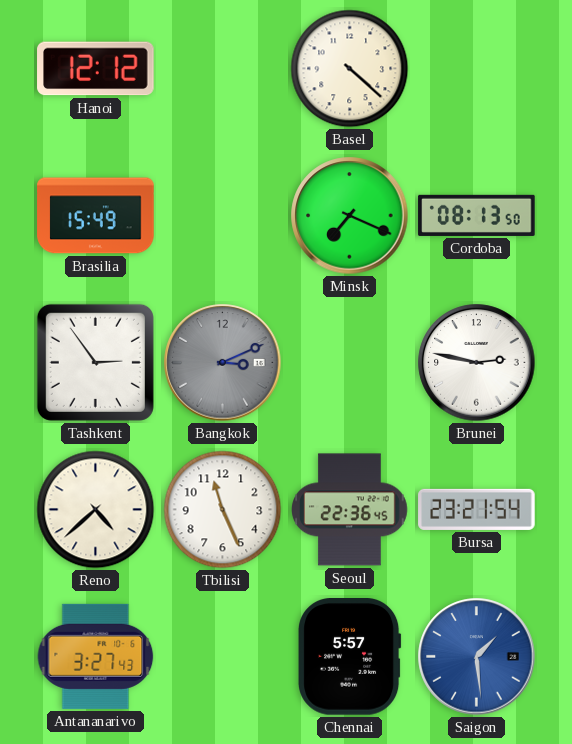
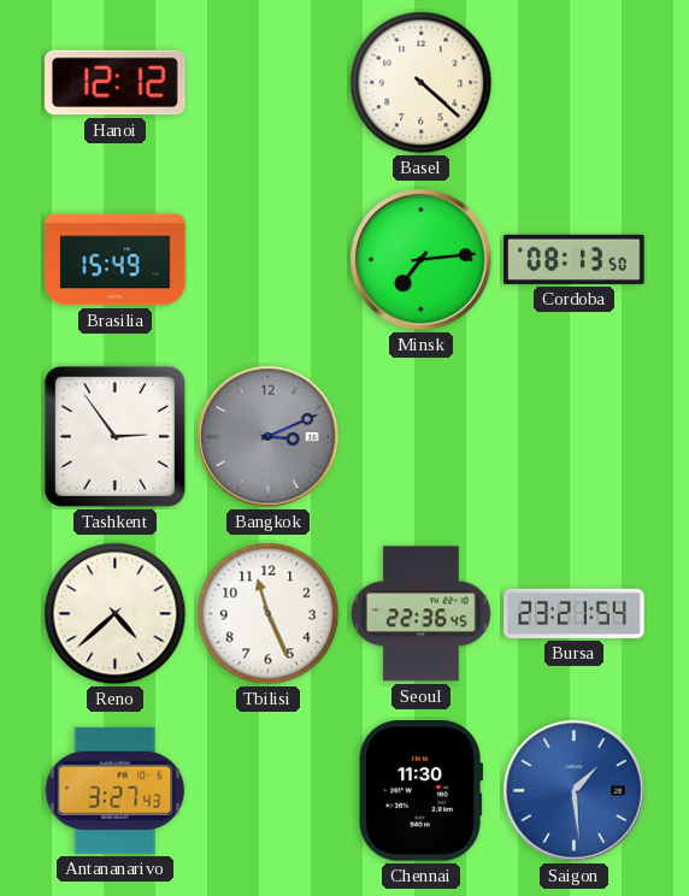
Minsk: 7:19 -> 7:14
Brunei: 2:47 -> none
Chennai: 5:57 -> 11:30
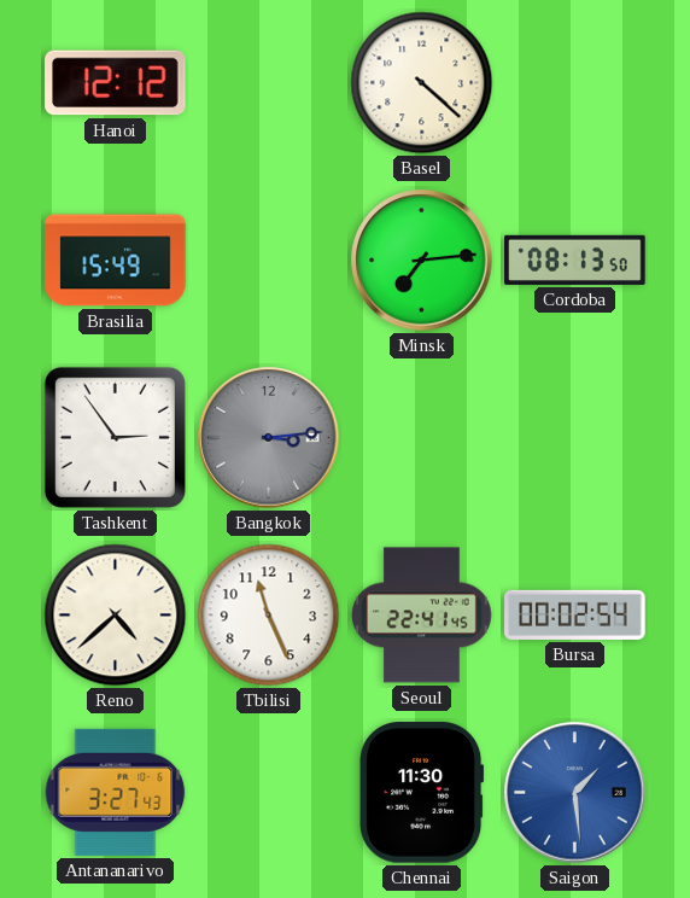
Bangkok: 3:11 -> 3:14
Seoul: 22:36 -> 22:41
Bursa: 23:21 -> 00:02
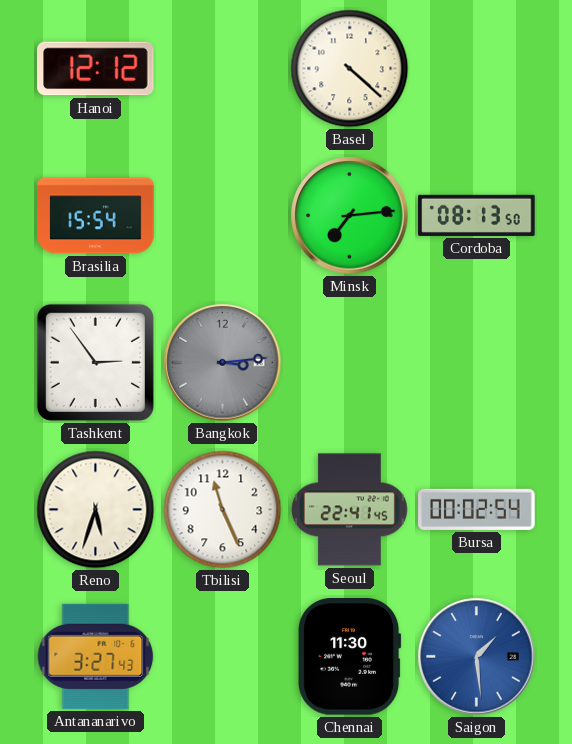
Brasilia: 15:49 -> 15:54
Reno: 4:38 -> 5:33
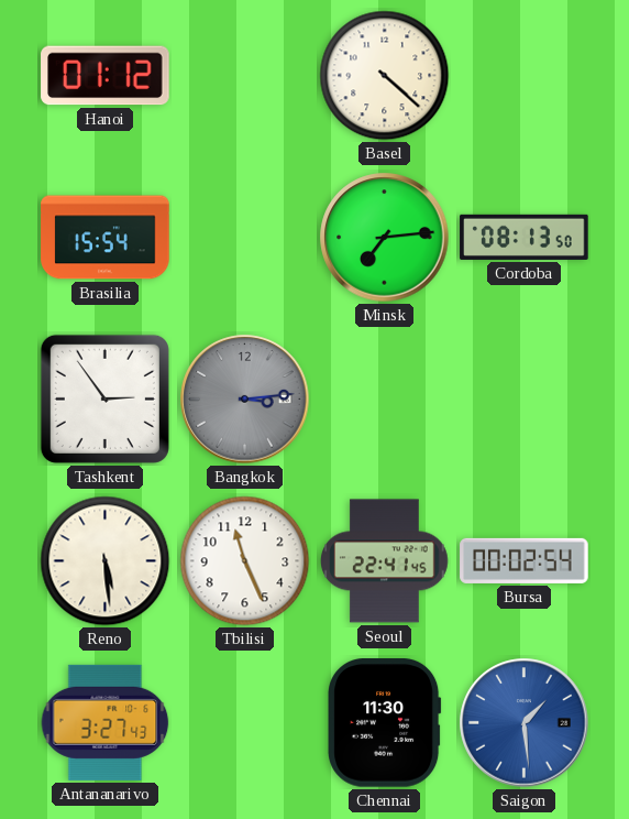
Hanoi: 12:12 -> 01:12
Reno: 5:33 -> 5:29
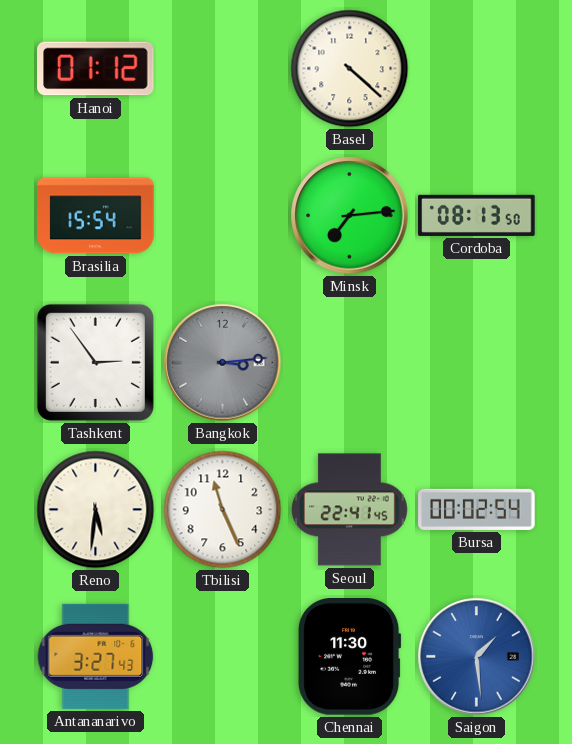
Reno: 5:29 -> 5:31
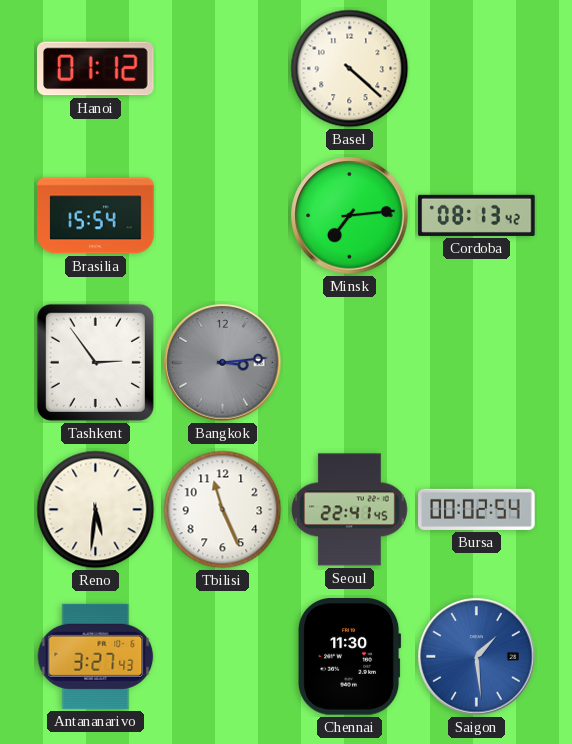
Cordoba: 08:13:50 -> 08:13:42
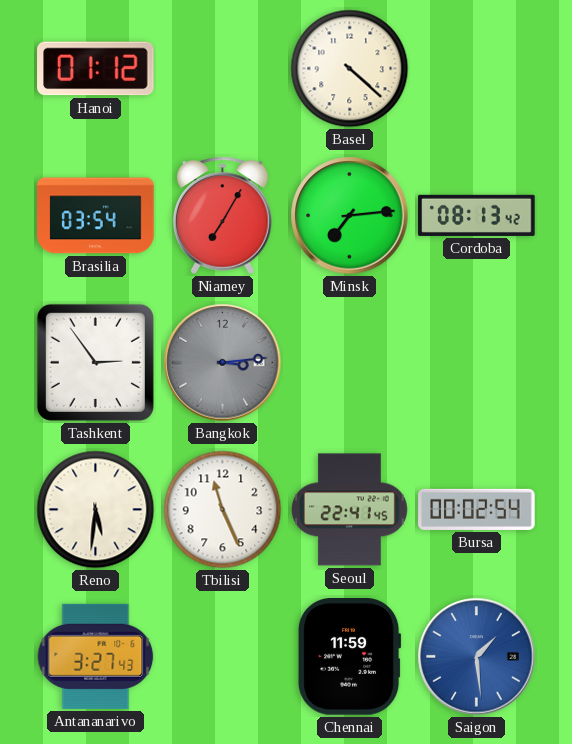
Brasilia: 15:54 -> 03:54
Niamey: none -> 7:05
Chennai: 11:30 -> 11:59
